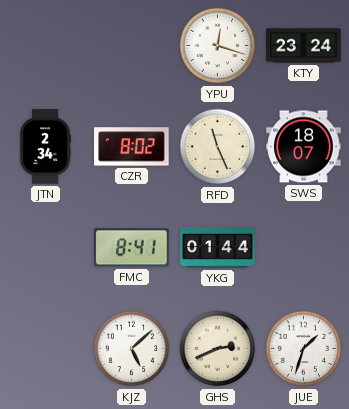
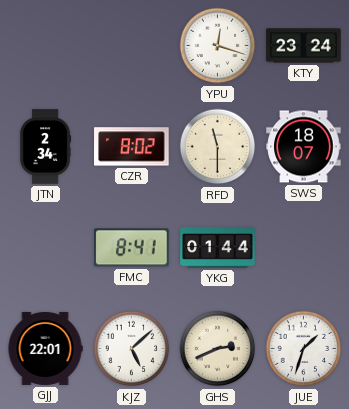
RFD: 11:26 -> 11:30
GJJ: none -> 22:01
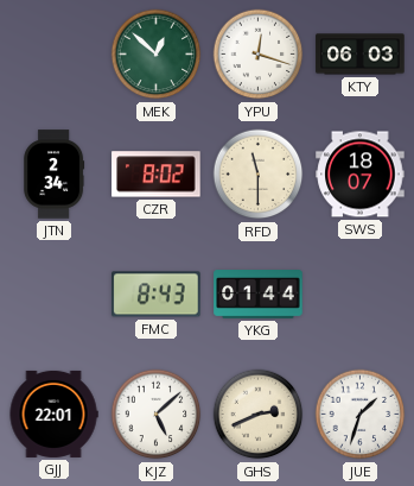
MEK: none -> 12:52
KTY: 23:24 -> 06:03
FMC: 8:41 -> 8:43
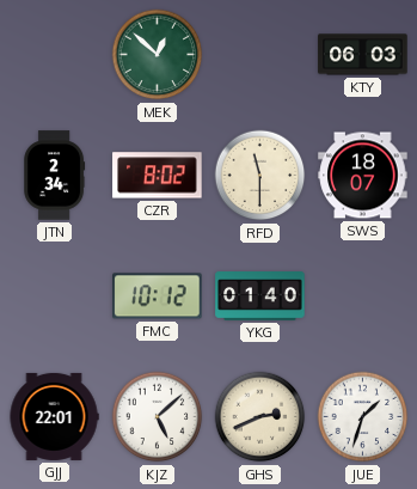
YPU: 12:18 -> none
FMC: 8:43 -> 10:12
YKG: 01:44 -> 01:40
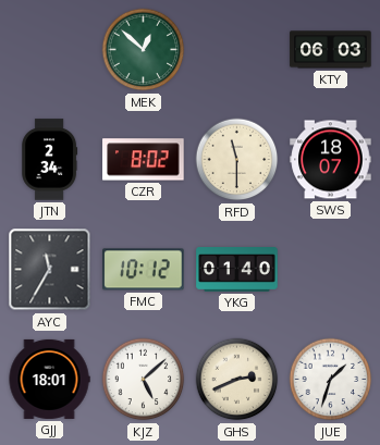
AYC: none -> 11:35
GJJ: 22:01 -> 18:01
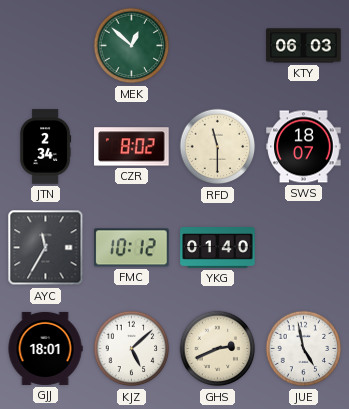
JUE: 1:33 -> 4:58
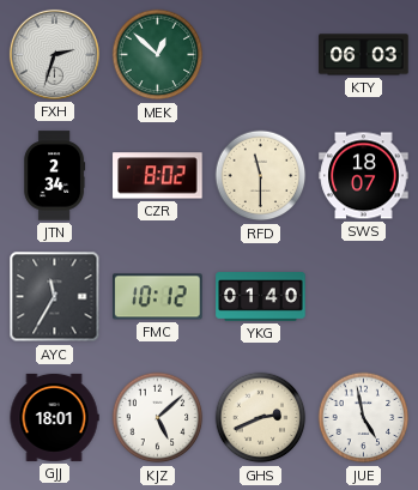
FXH: none -> 2:33
